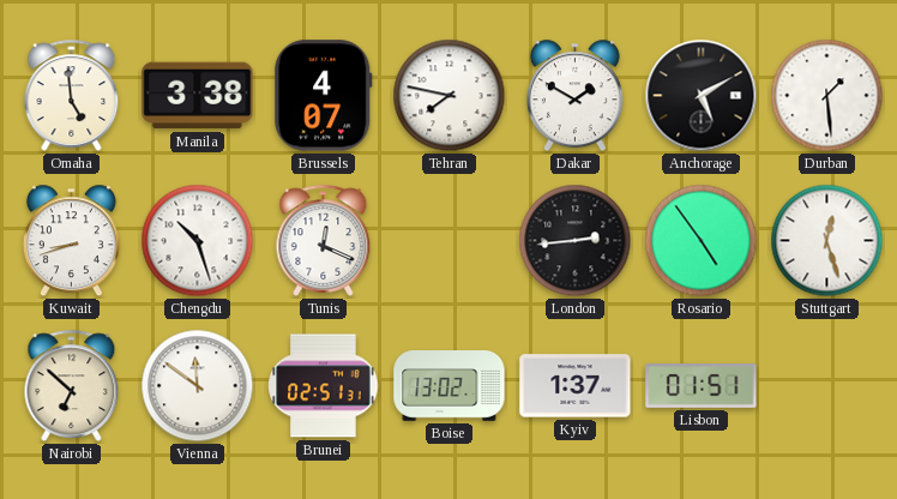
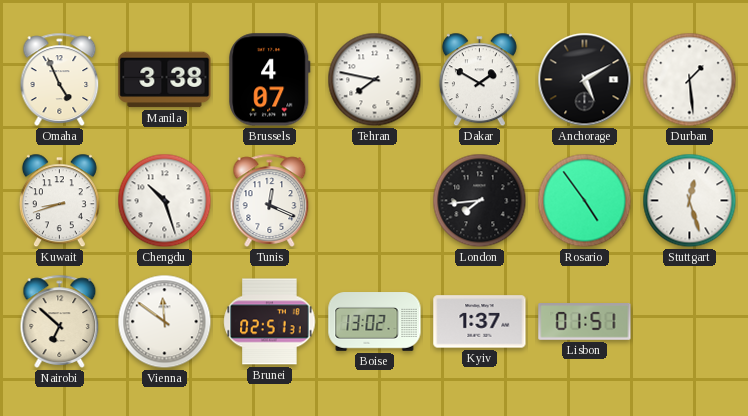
Omaha: 4:59 -> 4:56
London: 2:44 -> 7:44
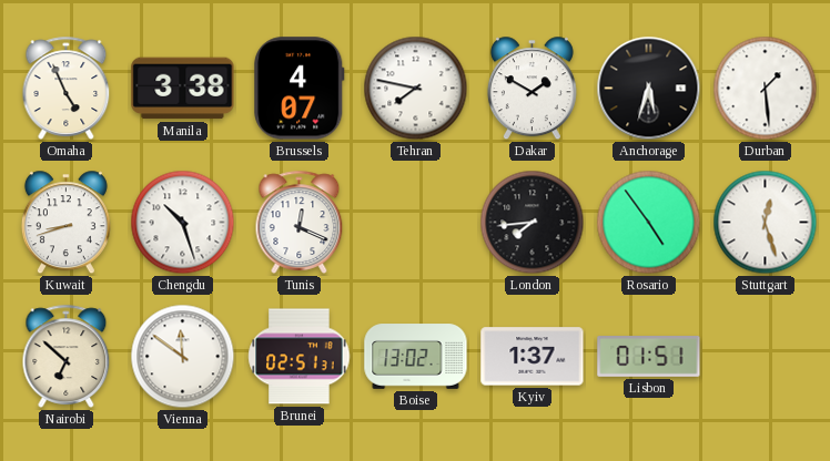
Anchorage: 5:10 -> 5:33
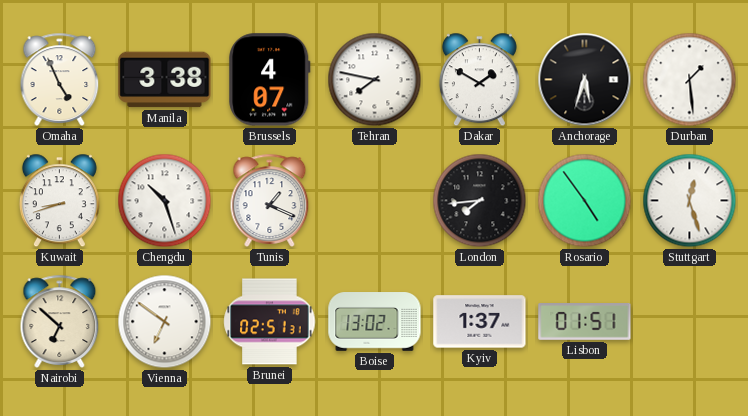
Tunis: 12:19 -> 1:19
Vienna: 11:51 -> 6:51
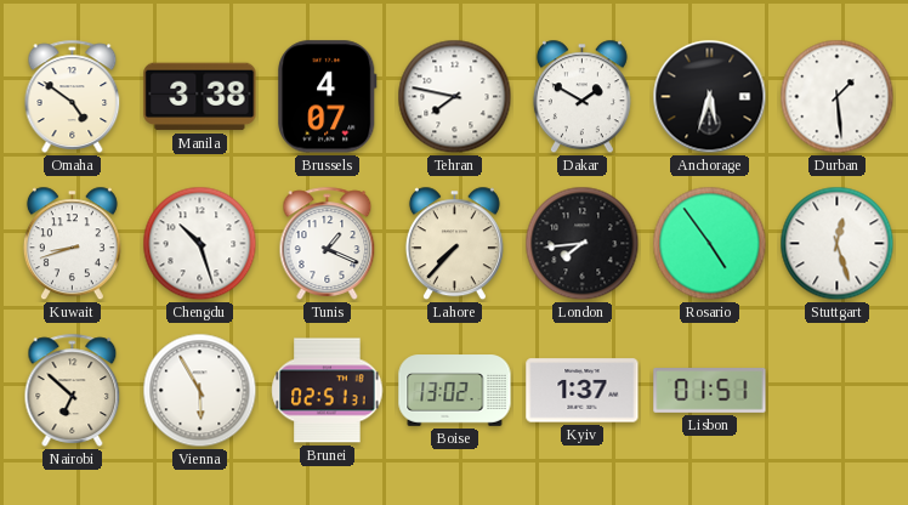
Omaha: 4:56 -> 4:51
Lahore: none -> 7:37
Vienna: 6:51 -> 5:55
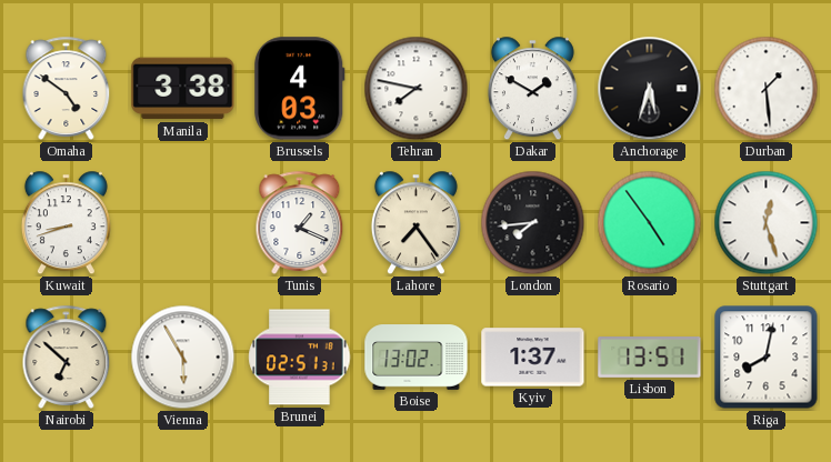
Brussels: 4:07 -> 4:03
Chengdu: 10:27 -> none
Lahore: 7:37 -> 7:24
Lisbon: 01:51 -> 13:51
Riga: none -> 8:02
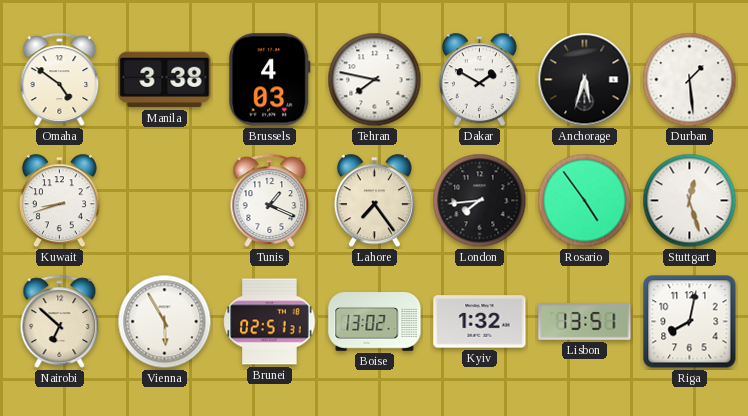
Kyiv: 1:37 -> 1:32
